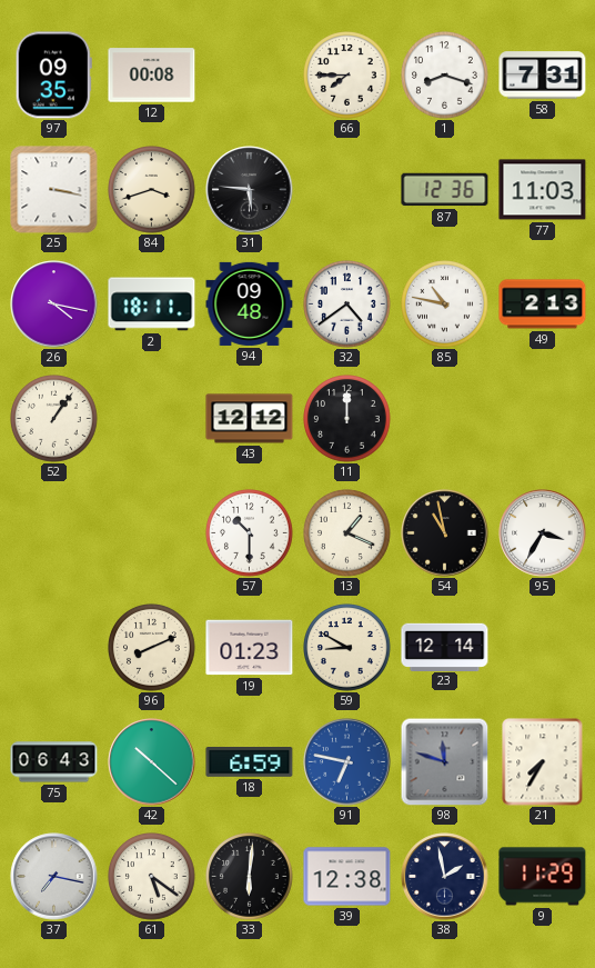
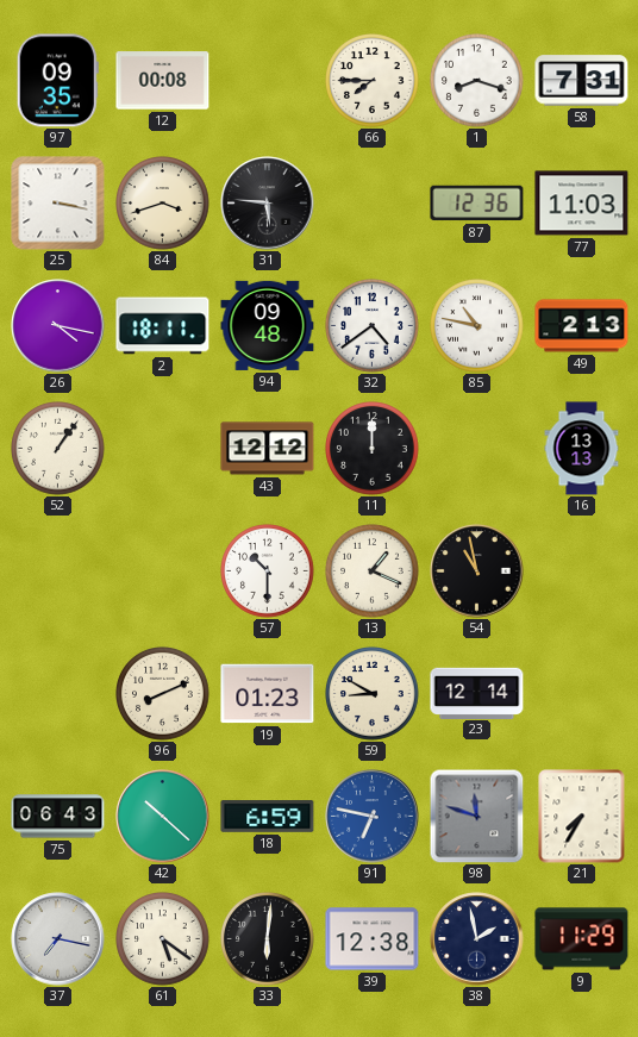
16: none -> 13:13
95: 3:35 -> none
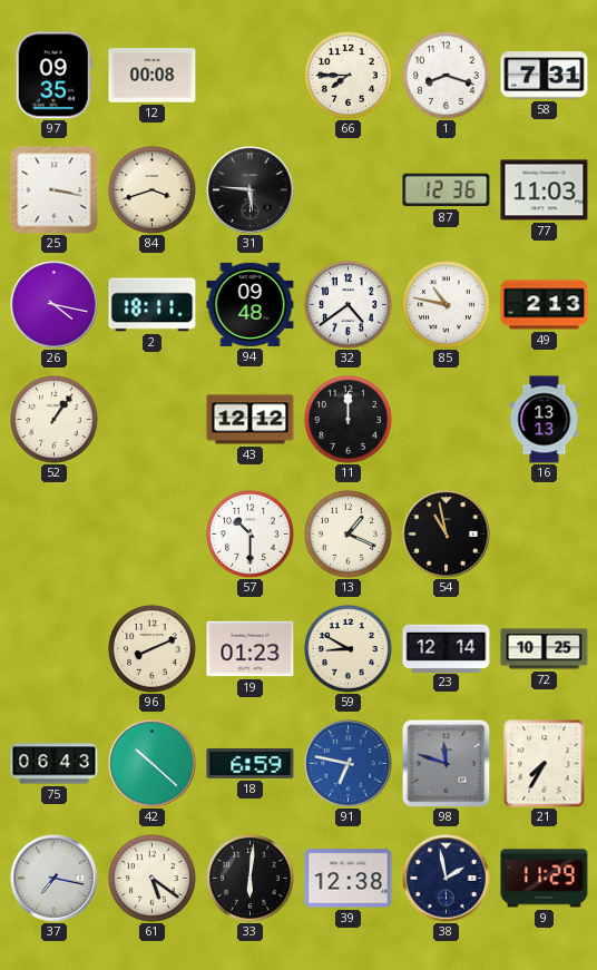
72: none -> 10:25
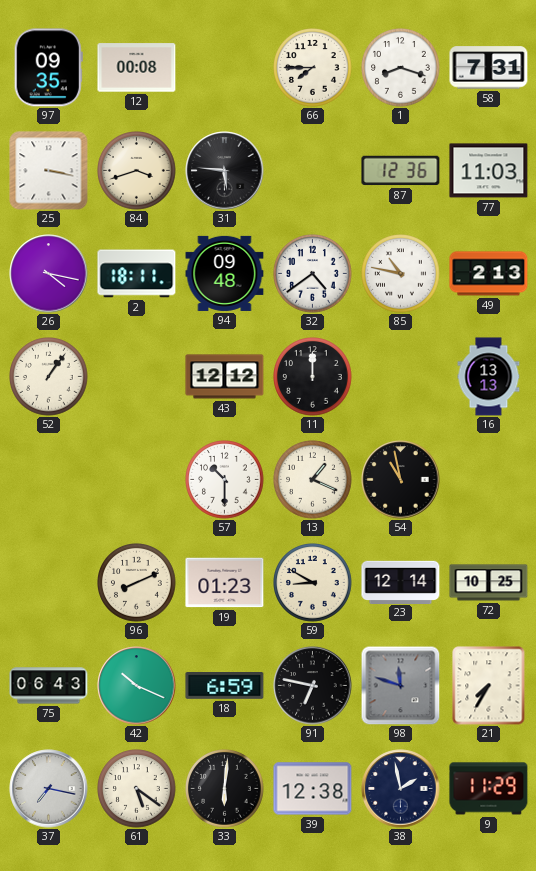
42: 10:22 -> 10:19
91 dial: blue -> black
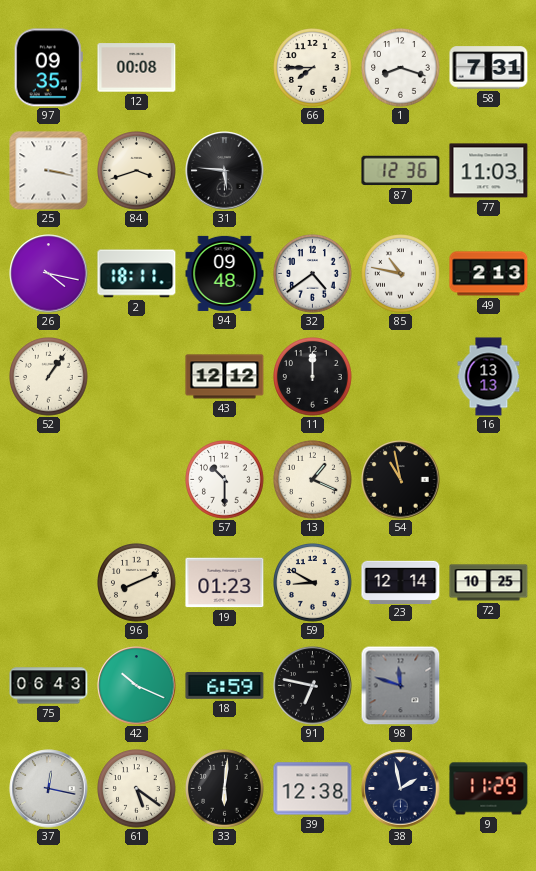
21: 7:35 -> none
37: 7:17 -> 12:17
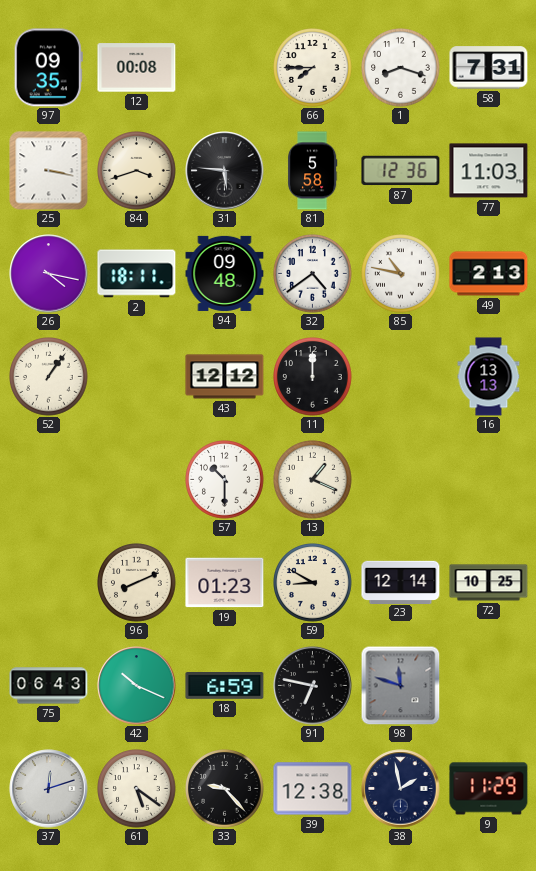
81: none -> 5:58
54: 10:58 -> none
37: 12:17 -> 12:12
33: 6:01 -> 9:23
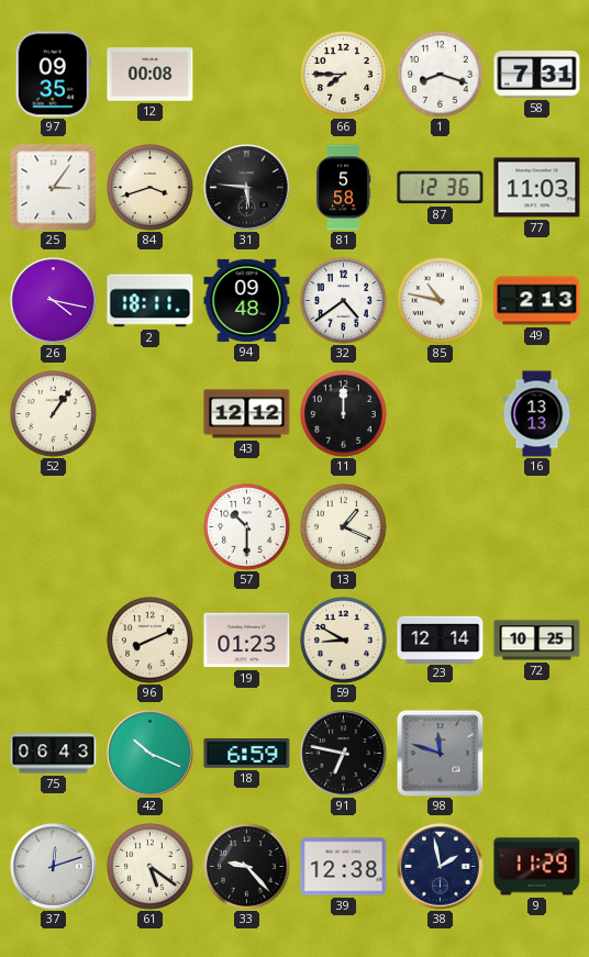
25: 3:17 -> 3:06
